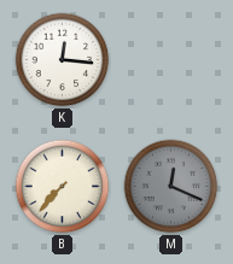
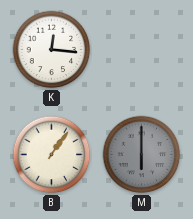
B: 7:37 -> 1:06
M: 12:19 -> 6:00
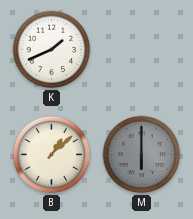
K: 12:16 -> 1:41
B: 1:06 -> 1:08
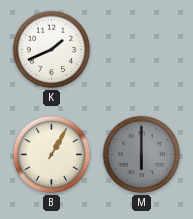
B: 1:08 -> 1:05
